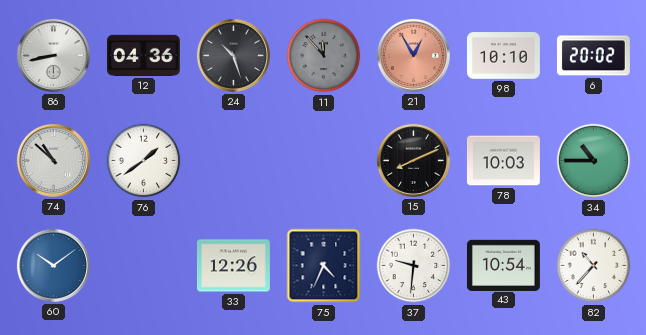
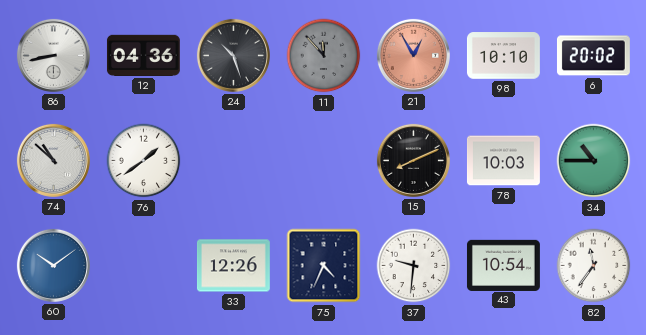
82: 10:37 -> 11:36
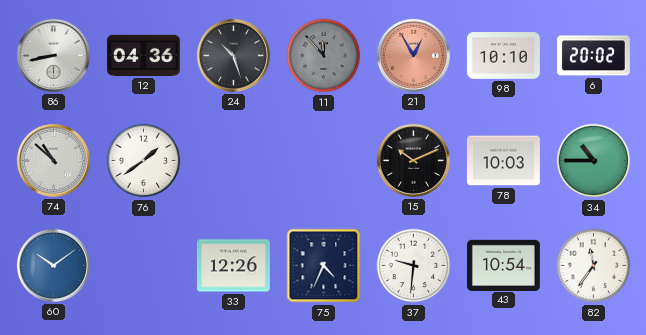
15: 8:11 -> 10:11
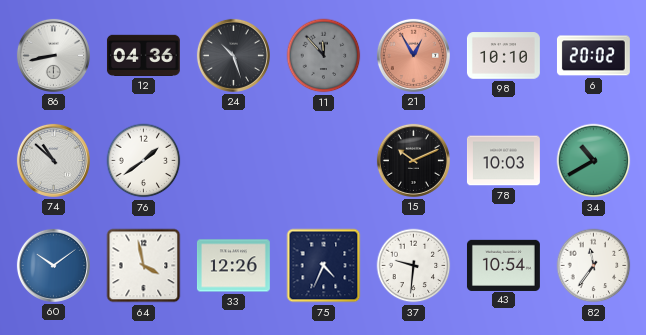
34: 10:45 -> 10:40
64: none -> 3:58
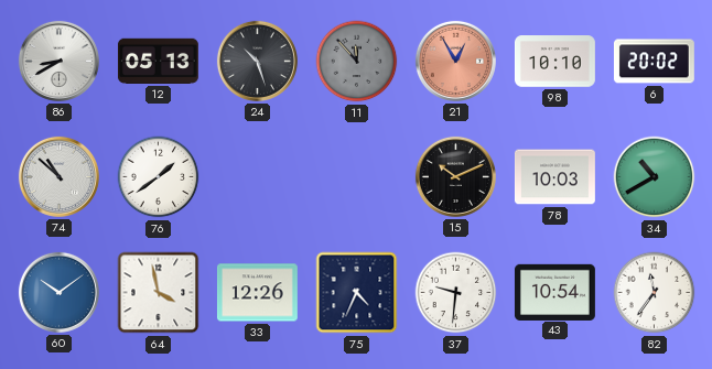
86: 8:43 -> 8:40
12: 04:36 -> 05:13
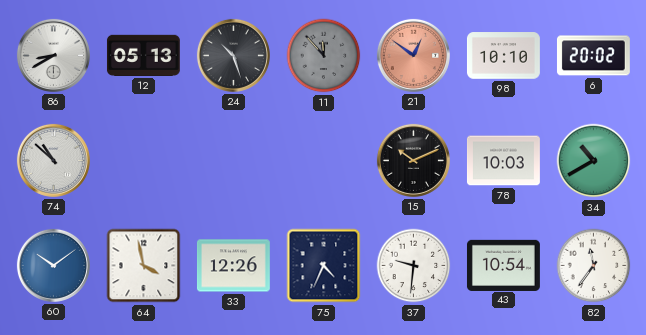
21: 12:55 -> 12:51
76: 1:39 -> none
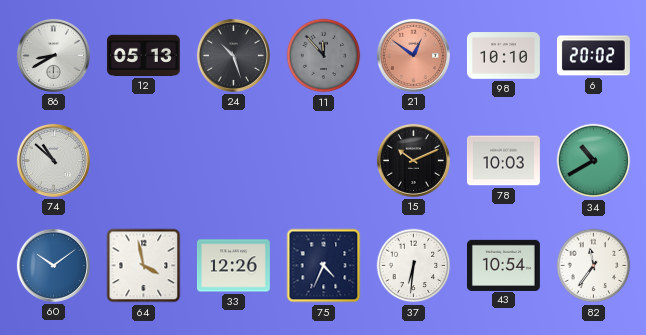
37: 9:31 -> 6:31
